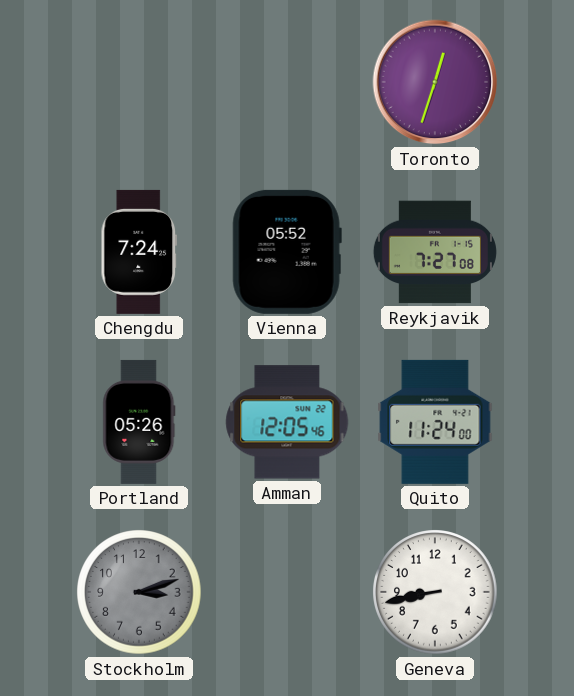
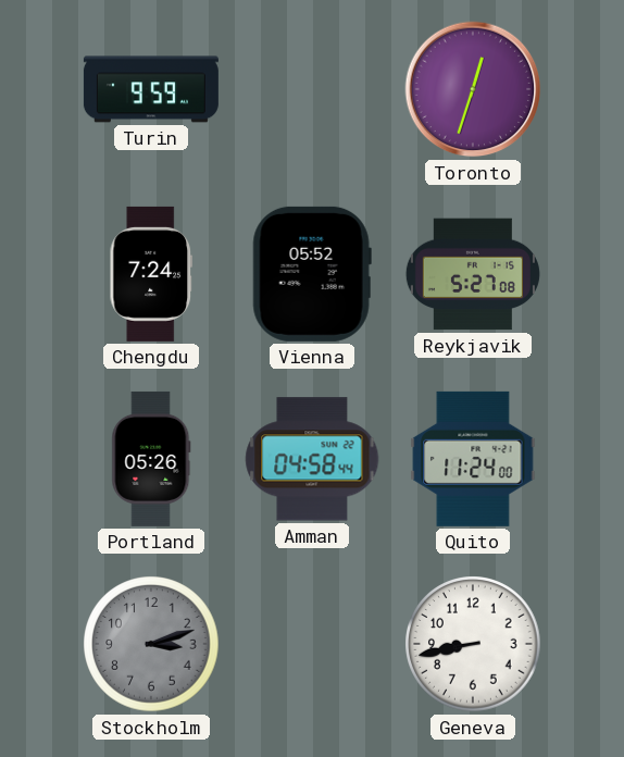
Turin: none -> 9:59
Reykjavik: 7:27 -> 5:27
Amman: 12:05 -> 04:58
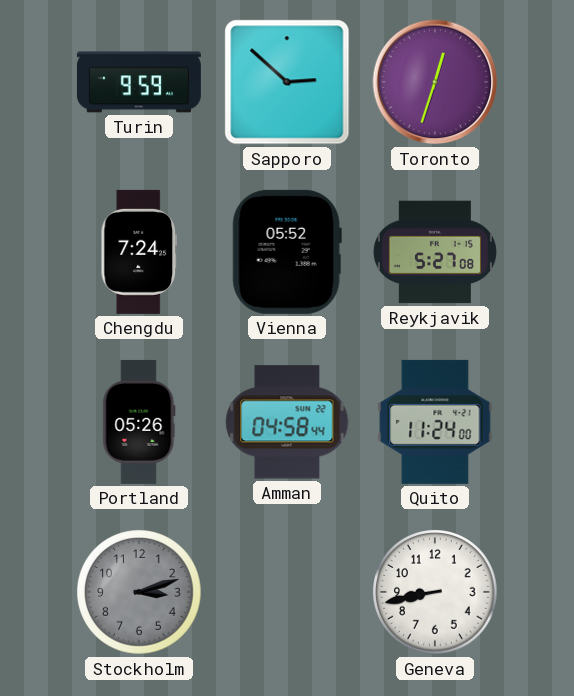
Sapporo: none -> 2:52
